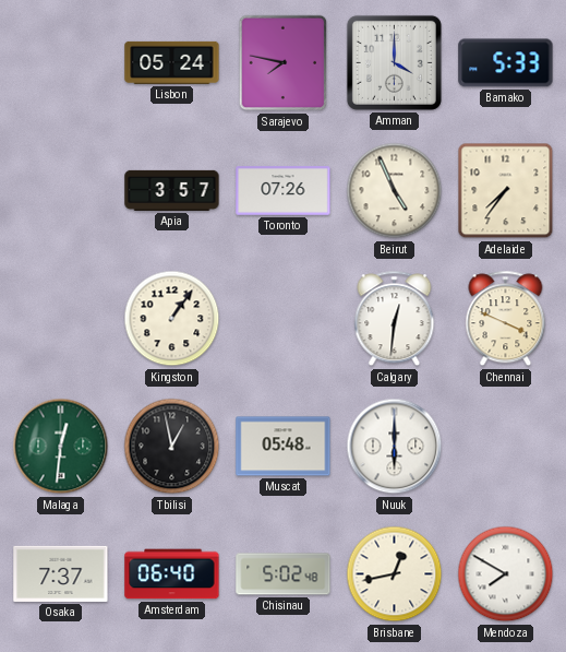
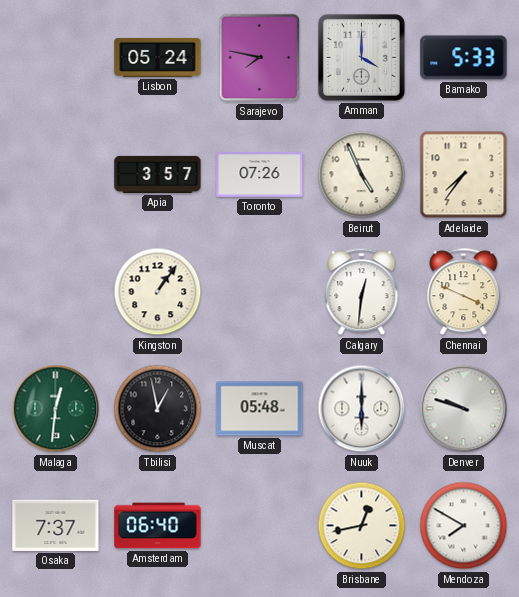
Denver: none -> 9:48
Chisinau: 5:02 -> none
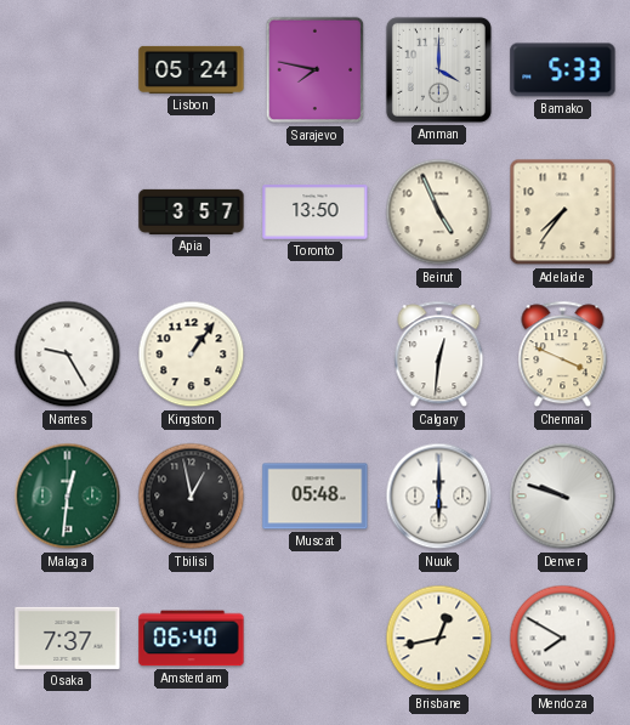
Toronto: 07:26 -> 13:50
Nantes: none -> 9:25
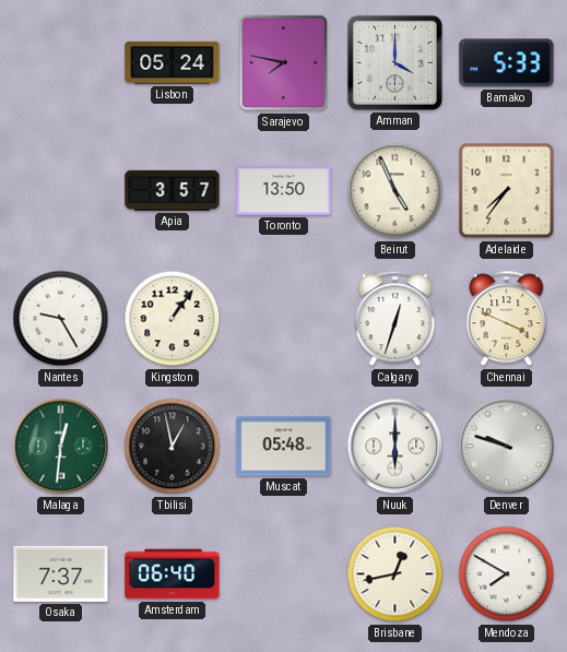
Calgary: 12:31 -> 12:33
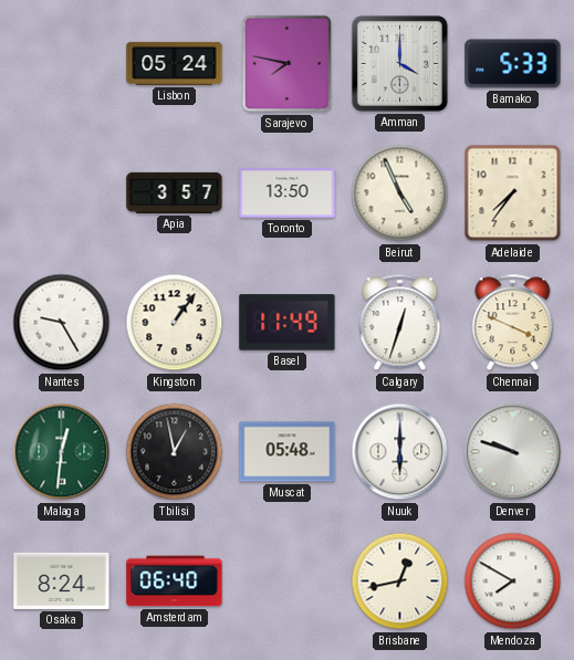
Basel: none -> 11:49
Osaka: 7:37 -> 8:24
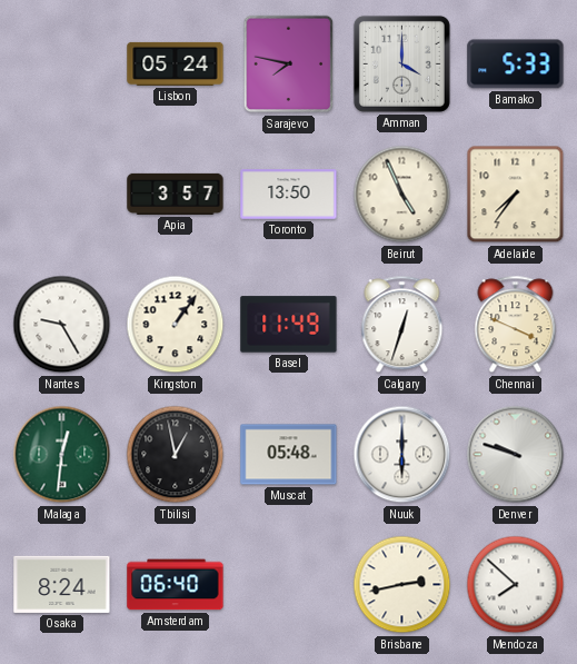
Brisbane: 12:43 -> 2:43
Mendoza: 7:50 -> 7:52
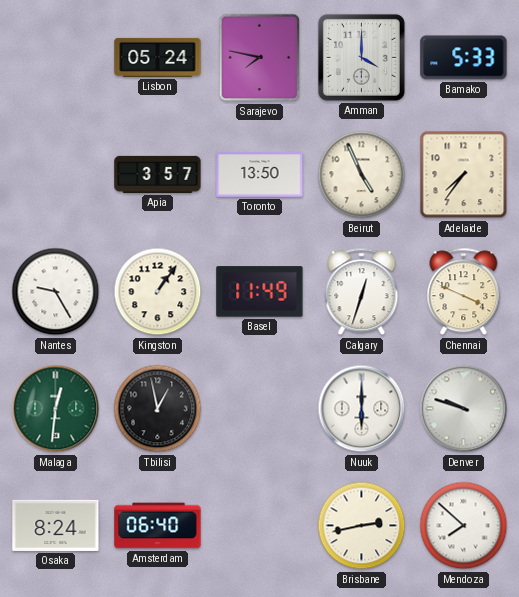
Muscat: 05:48 -> none
